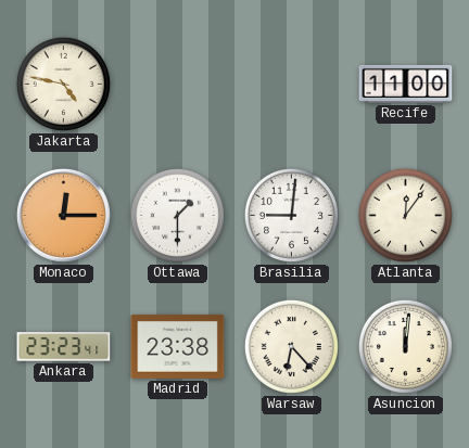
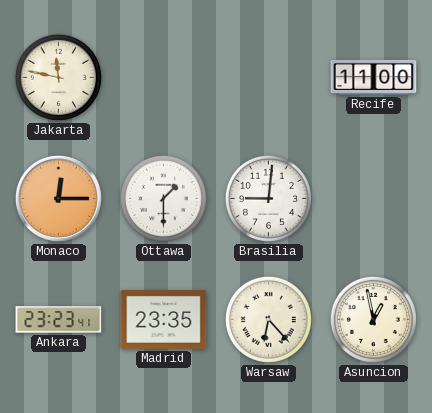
Jakarta: 4:47 -> 11:47
Atlanta: 12:06 -> none
Madrid: 23:38 -> 23:35
Asuncion: 12:01 -> 12:58
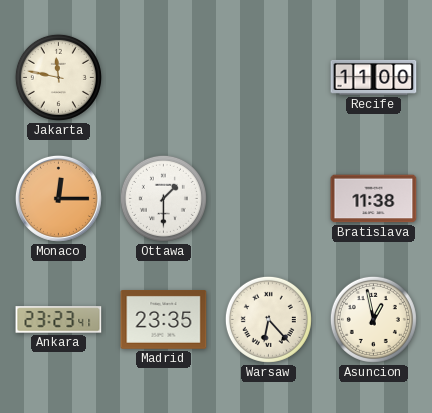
Brasilia: 9:01 -> none
Bratislava: none -> 11:38
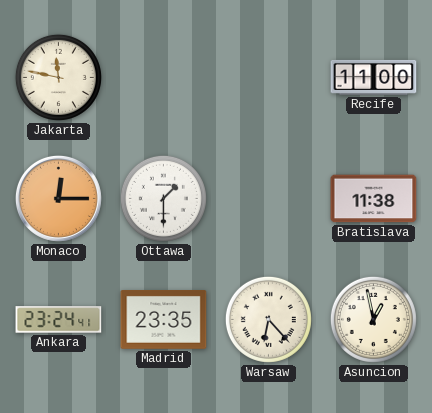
Ankara: 23:23 -> 23:24
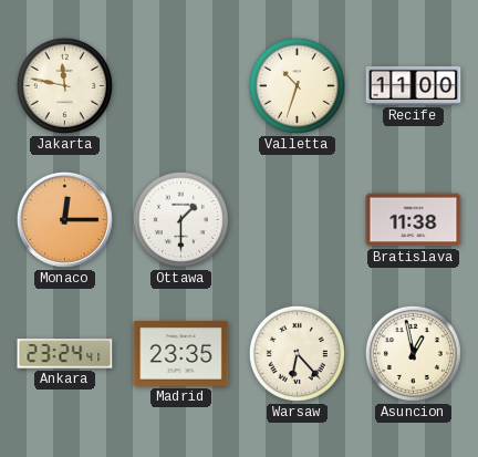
Valletta: none -> 10:33
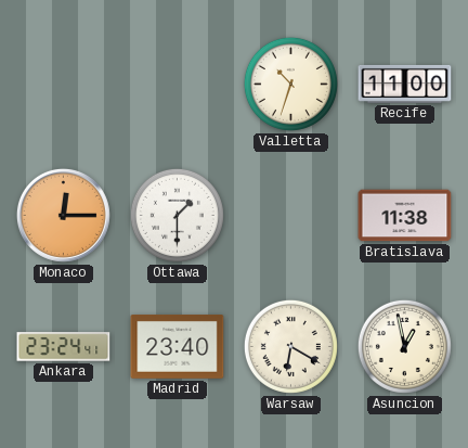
Jakarta: 11:47 -> none
Madrid: 23:35 -> 23:40
Warsaw: 6:23 -> 6:20
